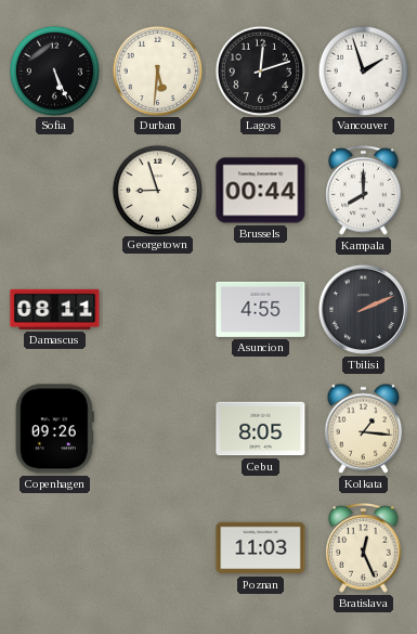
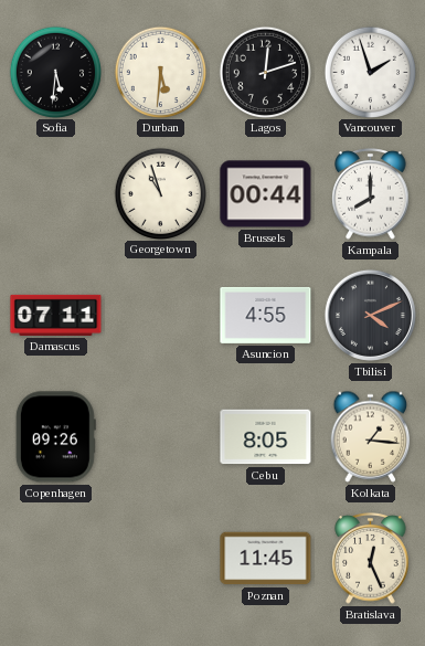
Sofia: 5:26 -> 5:31
Georgetown: 8:57 -> 10:57
Damascus: 08:11 -> 07:11
Tbilisi: 2:11 -> 4:11
Poznan: 11:03 -> 11:45
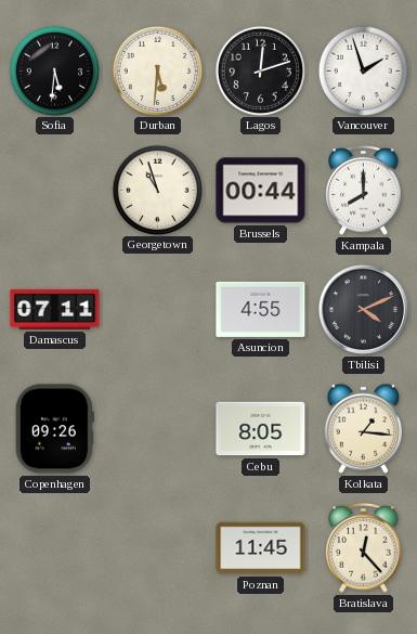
Bratislava: 12:26 -> 12:23
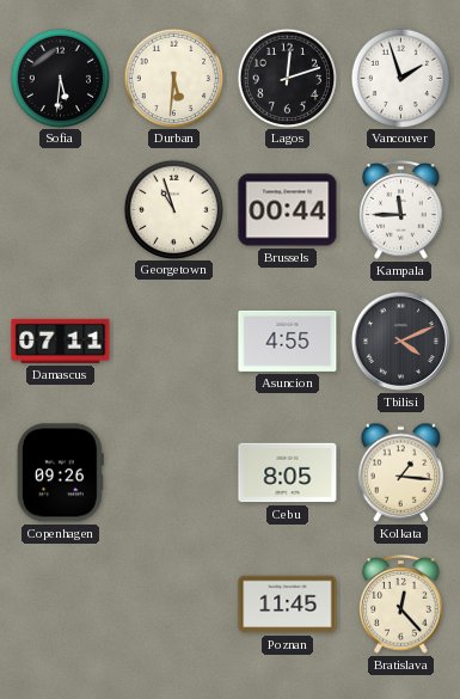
Kampala: 8:00 -> 11:45
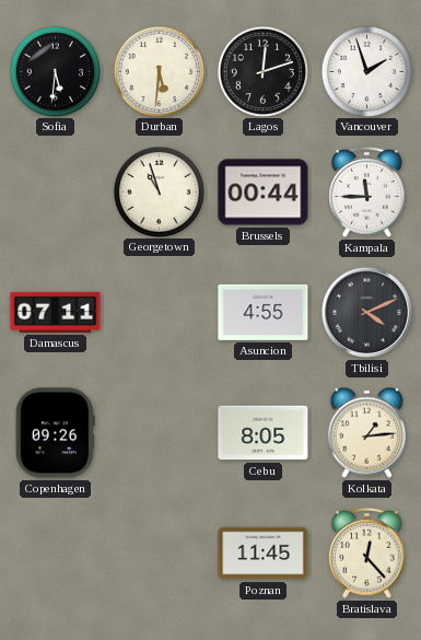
Kolkata: 1:16 -> 1:14
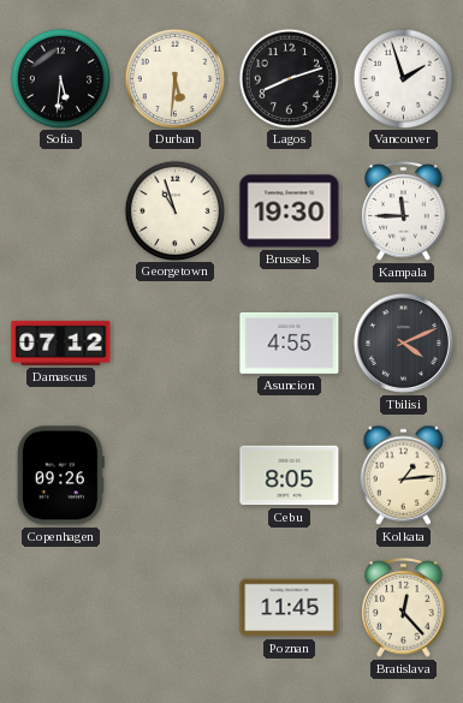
Lagos: 12:12 -> 8:12
Brussels: 00:44 -> 19:30
Damascus: 07:11 -> 07:12
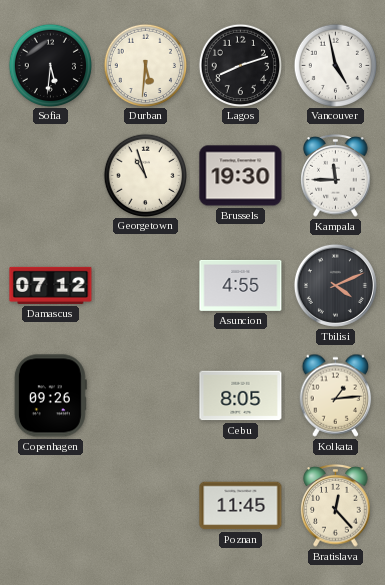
Vancouver: 1:57 -> 4:58
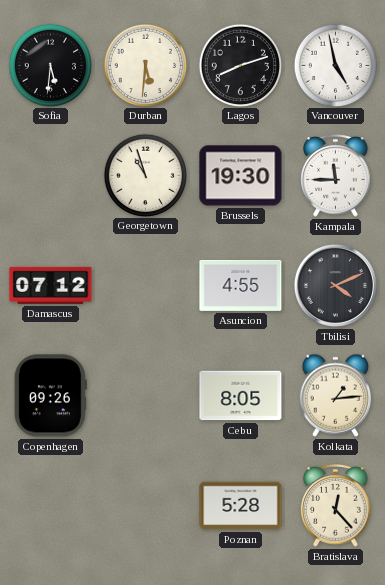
Poznan: 11:45 -> 5:28
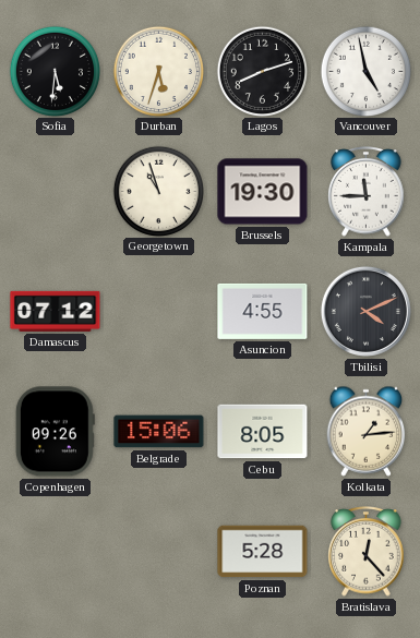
Durban: 5:31 -> 5:33
Belgrade: none -> 15:06
